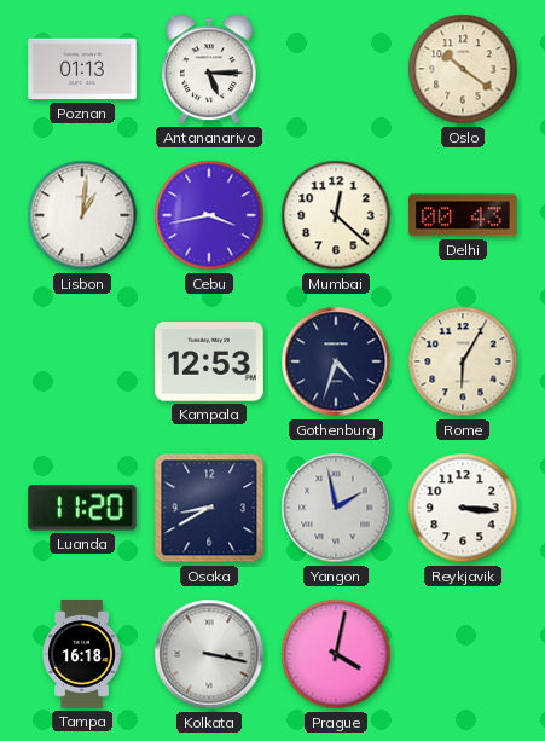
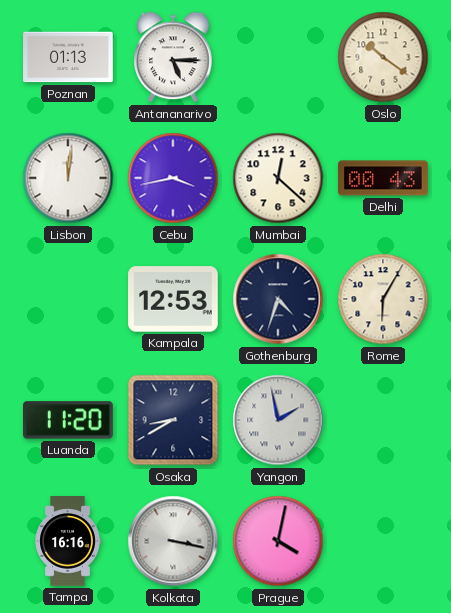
Lisbon: 1:01 -> 12:01
Reykjavik: 3:16 -> none
Tampa: 16:18 -> 16:16
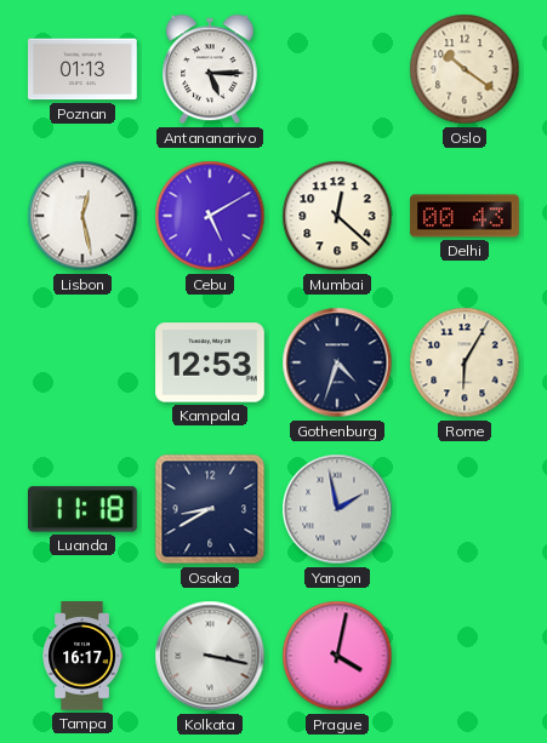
Lisbon: 12:01 -> 12:28
Cebu: 3:43 -> 5:10
Luanda: 11:20 -> 11:18
Tampa: 16:16 -> 16:17
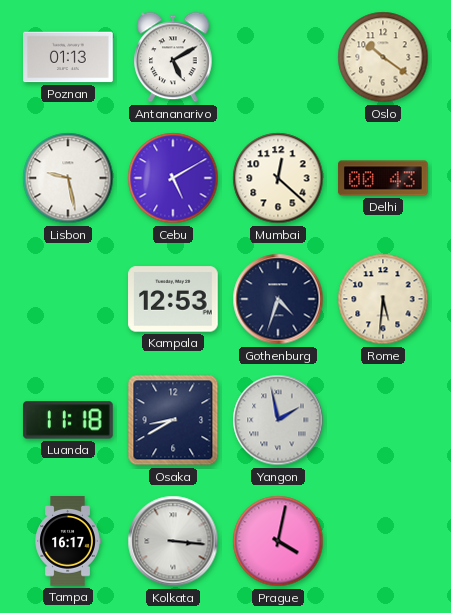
Antananarivo: 5:15 -> 5:10
Lisbon: 12:28 -> 9:28
Rome: 6:05 -> 5:31
Kolkata: 3:17 -> 3:16
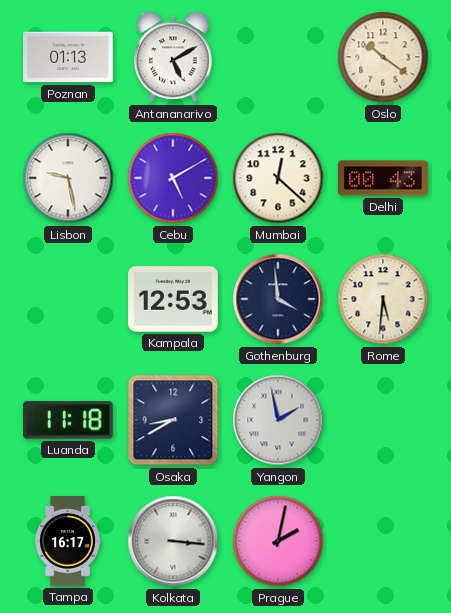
Gothenburg: 4:33 -> 3:59
Prague: 4:02 -> 2:02
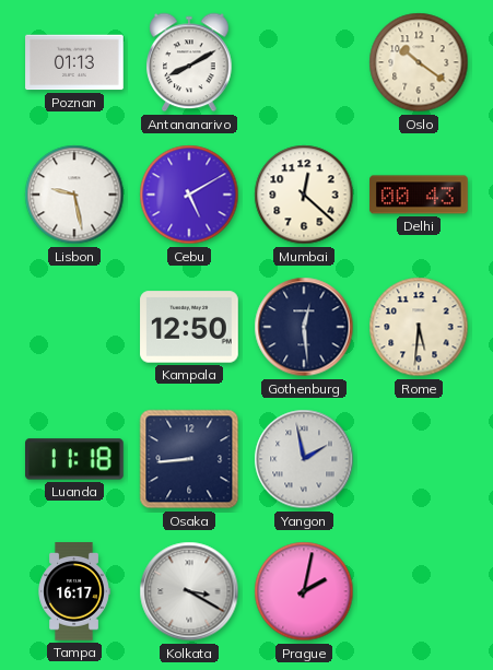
Antananarivo: 5:10 -> 8:10
Kampala: 12:53 -> 12:50
Gothenburg: 3:59 -> 12:29
Osaka: 8:40 -> 8:44
Kolkata: 3:16 -> 3:20
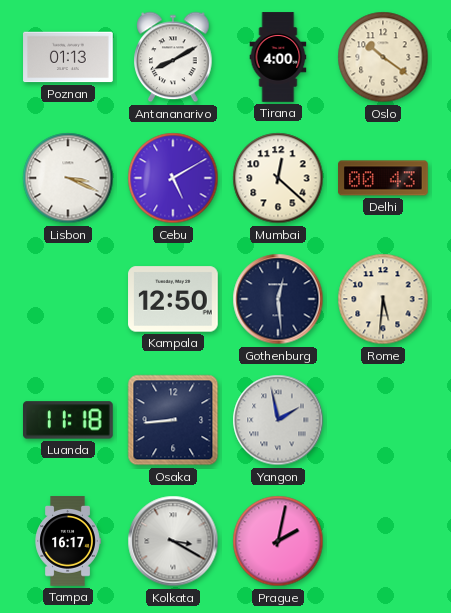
Tirana: none -> 4:00
Lisbon: 9:28 -> 3:19
